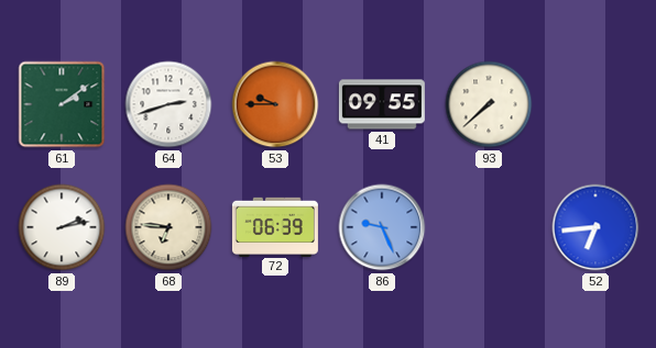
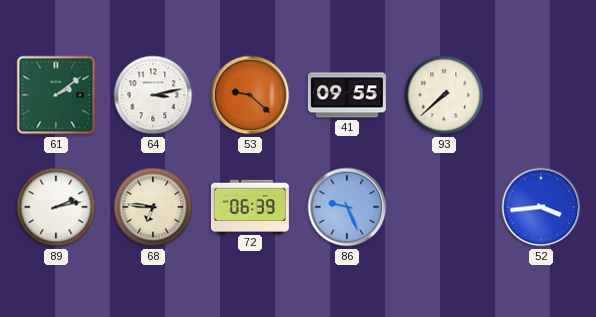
64: 2:42 -> 3:13
53: 9:45 -> 9:22
52: 6:44 -> 3:44
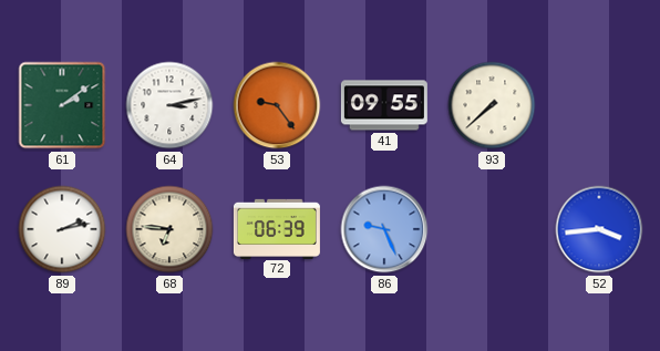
53: 9:22 -> 9:24
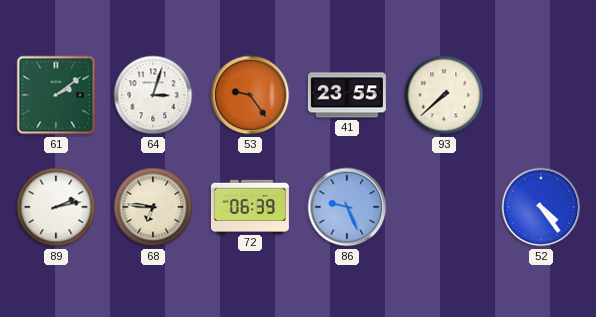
64: 3:13 -> 3:03
41: 09:55 -> 23:55
52: 3:44 -> 4:24
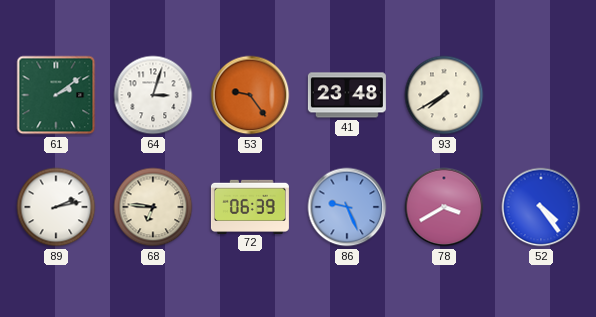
41: 23:55 -> 23:48
93: 7:38 -> 7:40
78: none -> 3:40
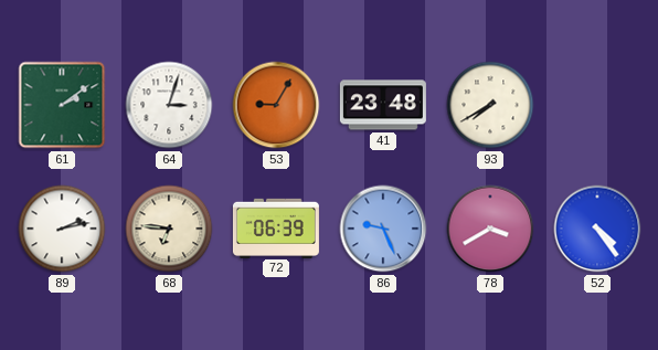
53: 9:24 -> 9:05
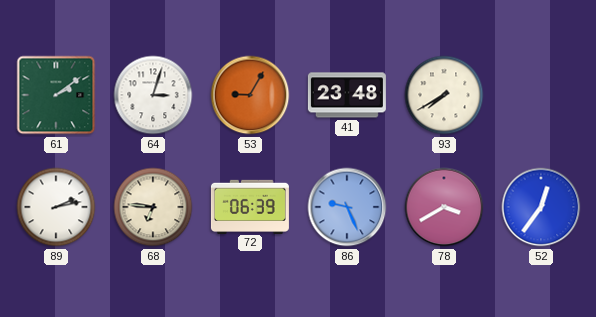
52: 4:24 -> 12:36
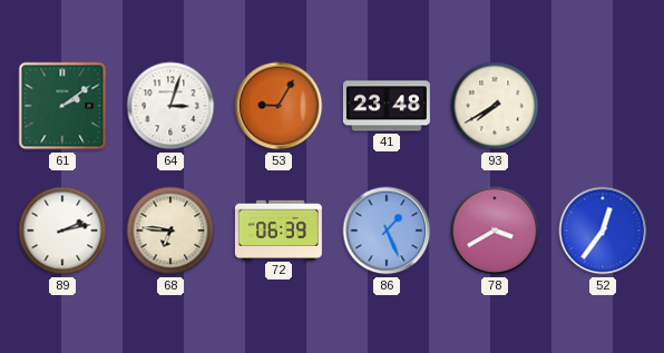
86: 9:26 -> 1:26
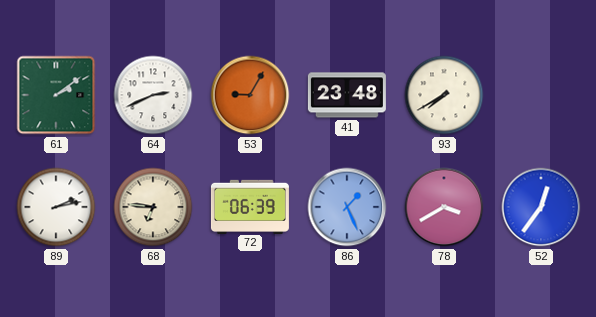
64: 3:03 -> 2:41
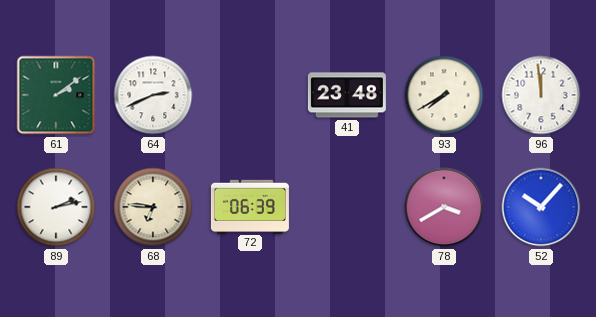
53: 9:05 -> none
96: none -> 11:59
86: 1:26 -> none
52: 12:36 -> 10:07
